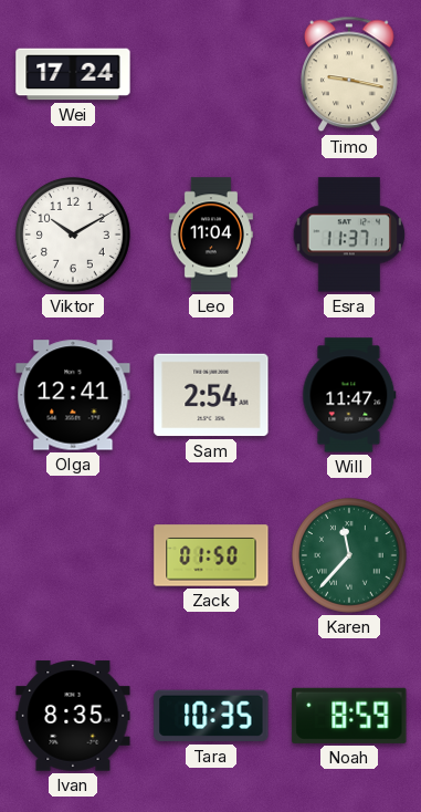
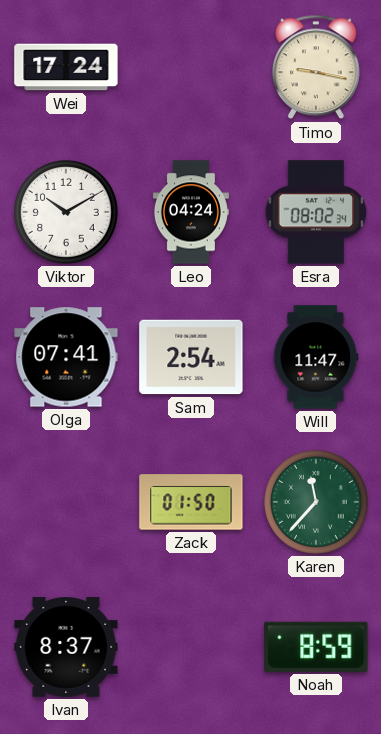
Leo: 11:04 -> 04:24
Esra: 11:37 -> 08:02
Olga: 12:41 -> 07:41
Ivan: 8:35 -> 8:37
Tara: 10:35 -> none
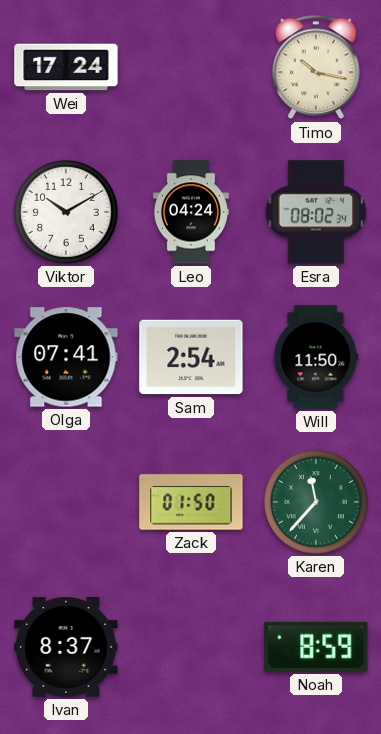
Timo: 9:17 -> 10:17
Will: 11:47 -> 11:50
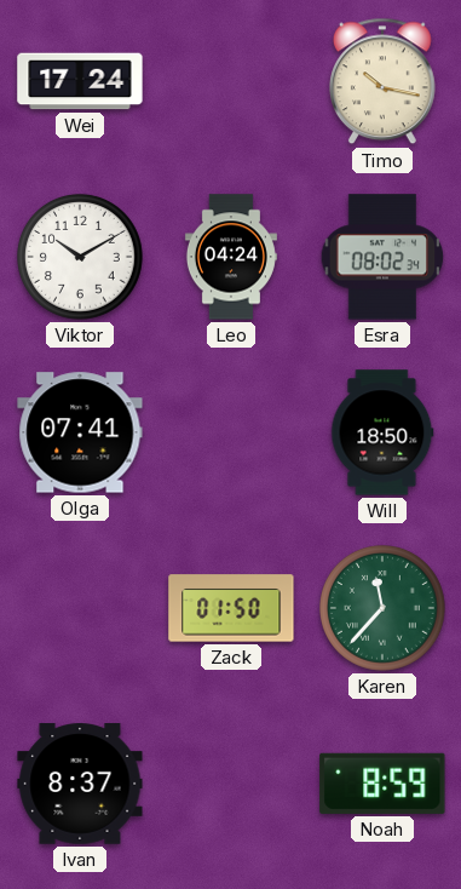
Sam: 2:54 -> none
Will: 11:50 -> 18:50
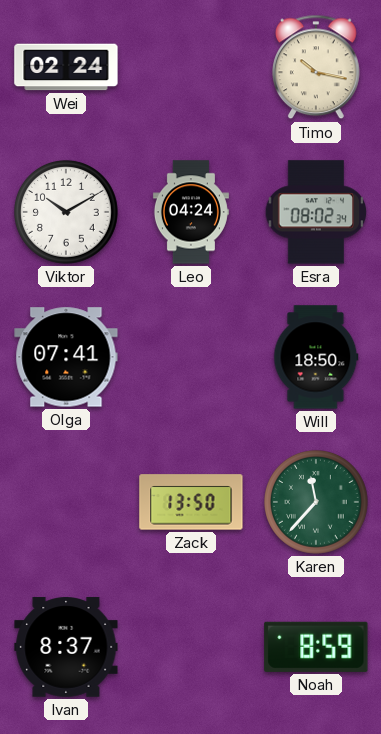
Wei: 17:24 -> 02:24
Zack: 01:50 -> 13:50
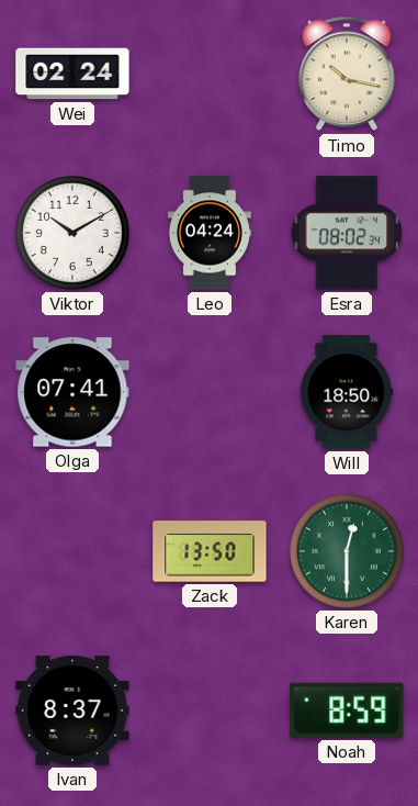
Karen: 11:37 -> 12:30
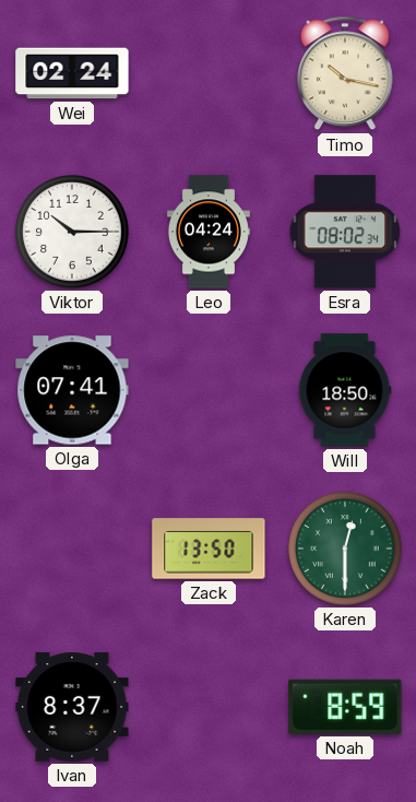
Viktor: 10:10 -> 10:15
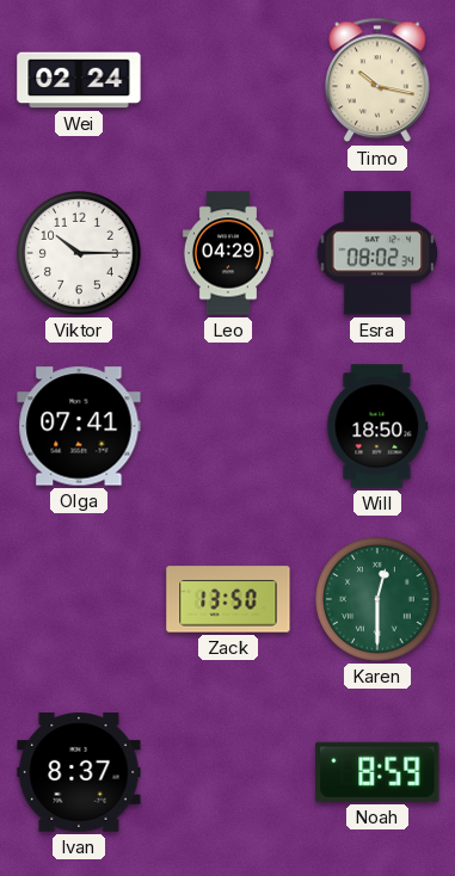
Leo: 04:24 -> 04:29
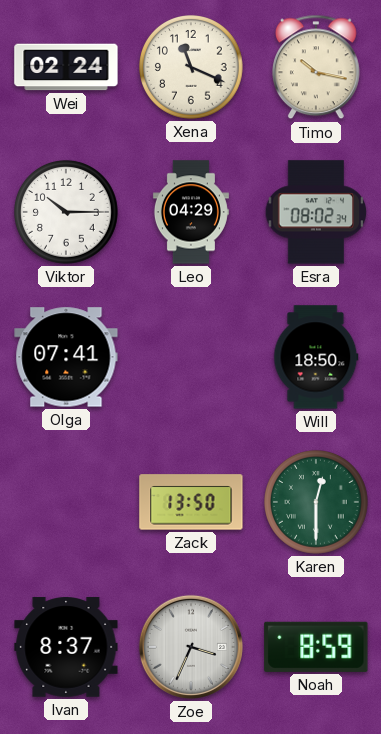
Xena: none -> 11:19
Zoe: none -> 3:34
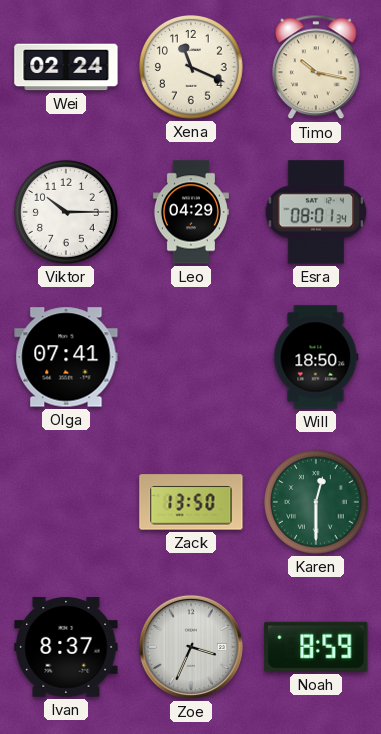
Esra: 08:02 -> 08:01
